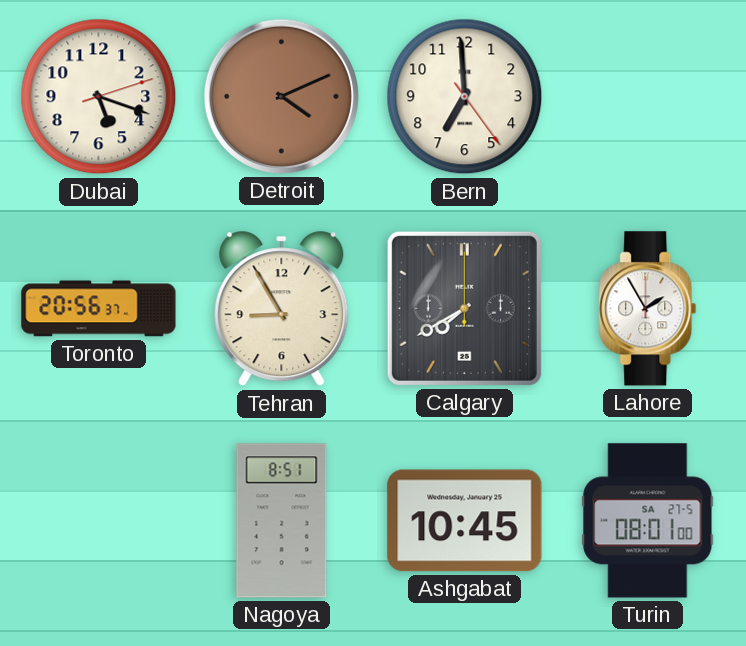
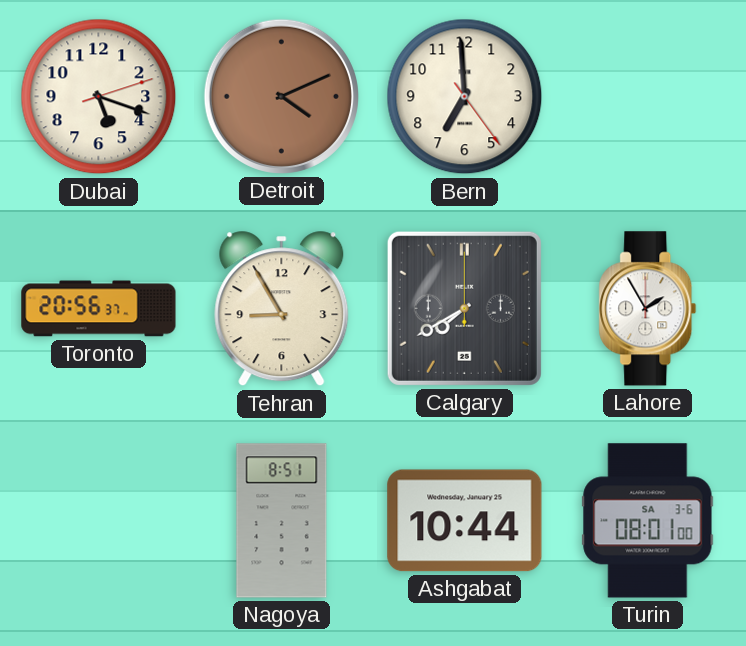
Ashgabat: 10:45 -> 10:44
Turin date: SA 27-5 -> SA 3-6
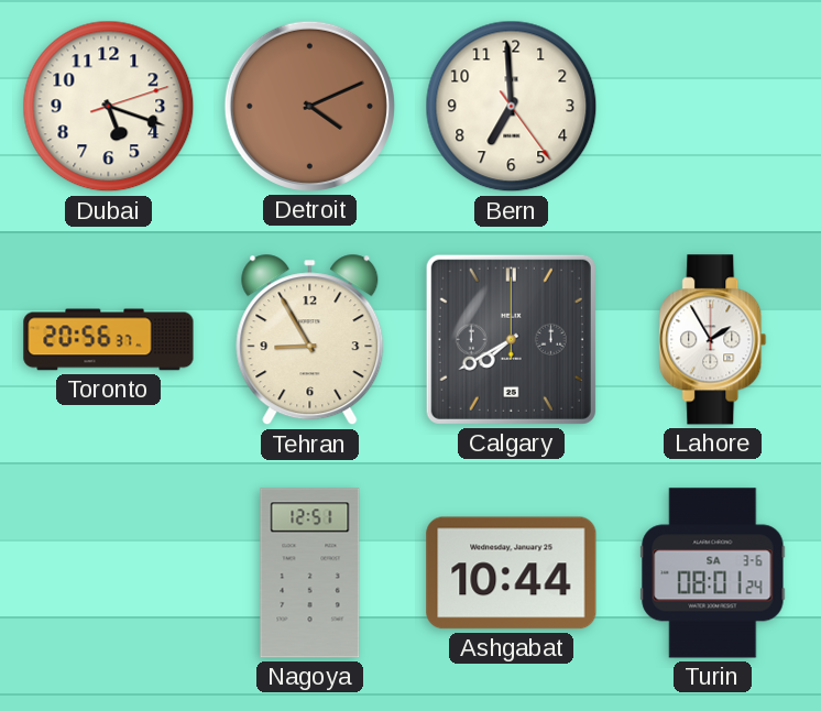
Nagoya: 8:51 -> 12:51
Turin: 08:01:00 -> 08:01:24
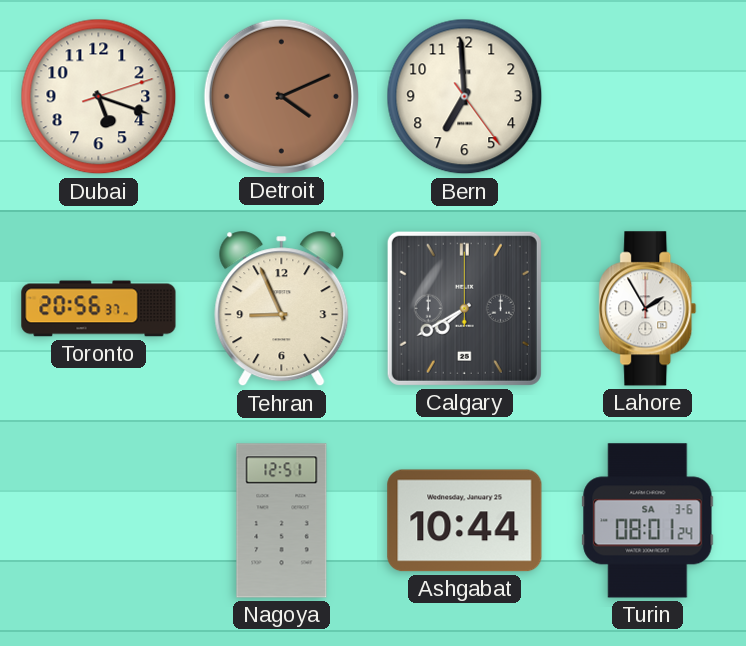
Tehran: 8:55 -> 8:56
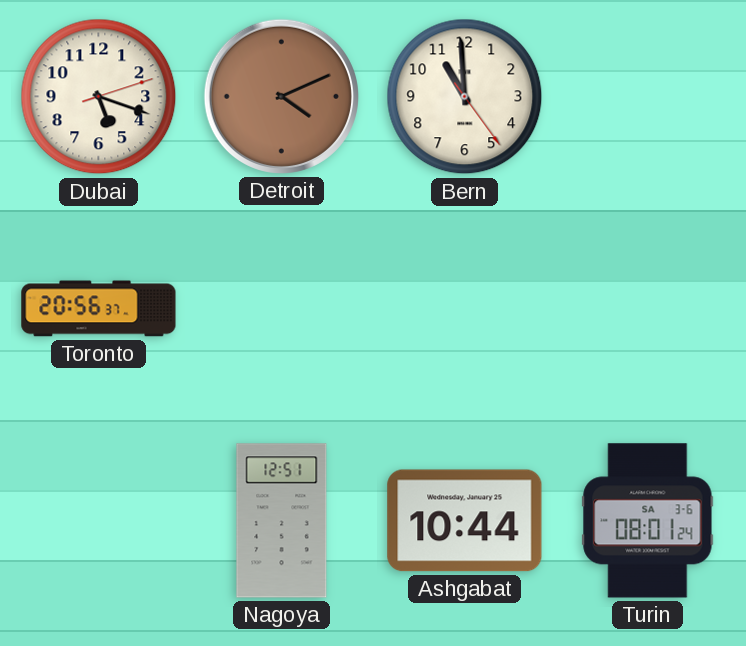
Bern: 6:59 -> 10:59
Tehran: 8:56 -> none
Calgary: 7:40 -> none
Lahore: 1:55 -> none
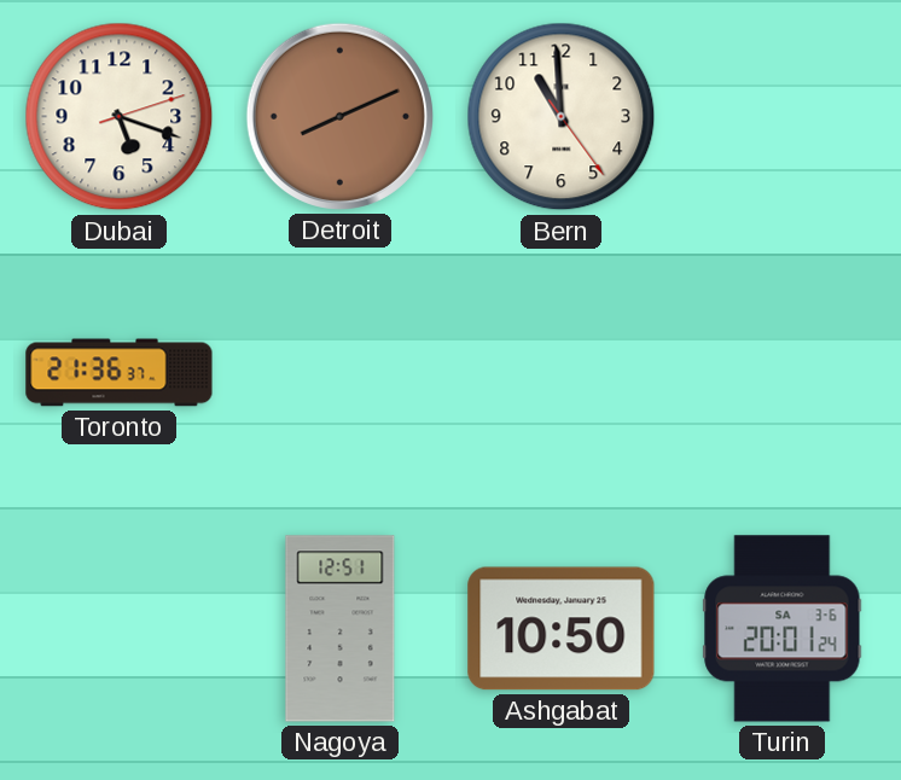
Detroit: 4:11 -> 8:11
Toronto: 20:56 -> 21:36
Ashgabat: 10:44 -> 10:50
Turin: 08:01 -> 20:01
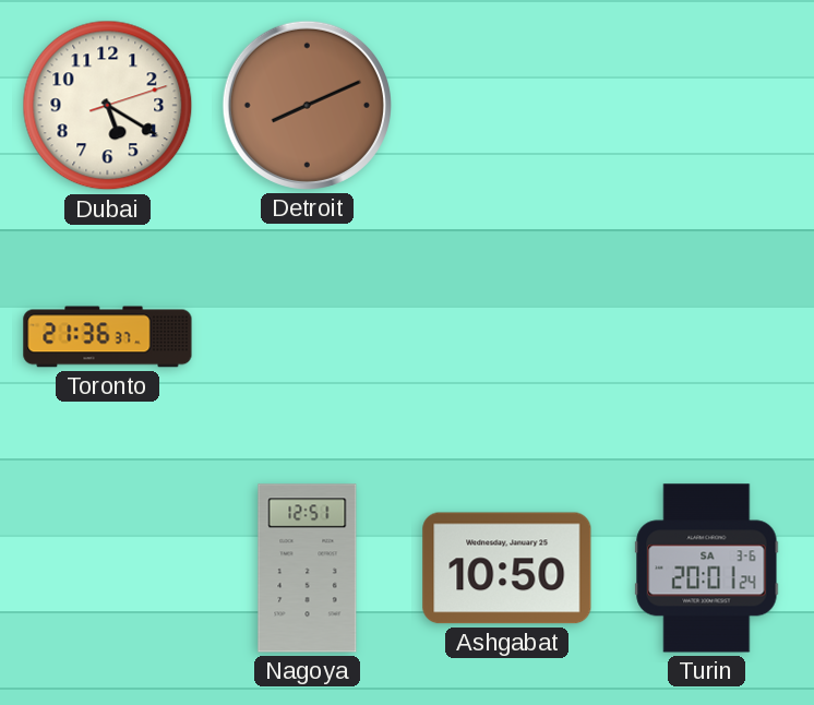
Dubai: 5:18 -> 5:20
Bern: 10:59 -> none
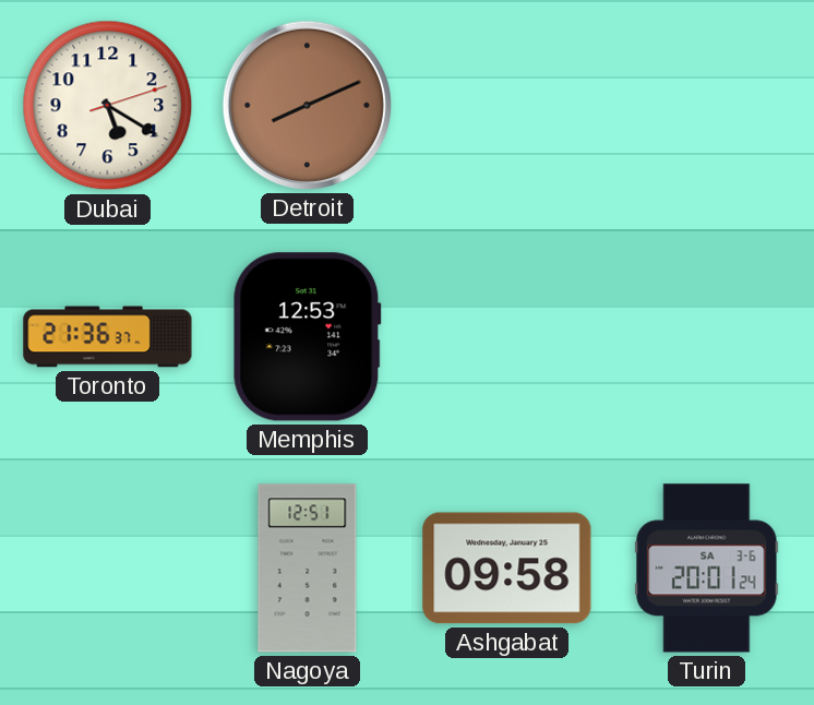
Memphis: none -> 12:53
Ashgabat: 10:50 -> 09:58
